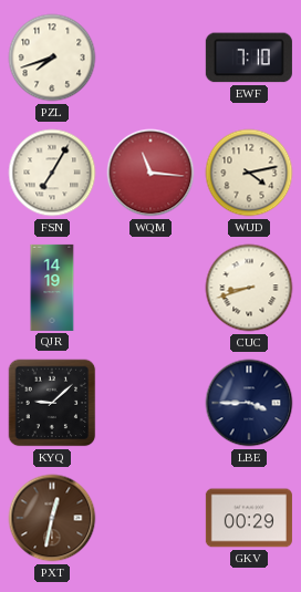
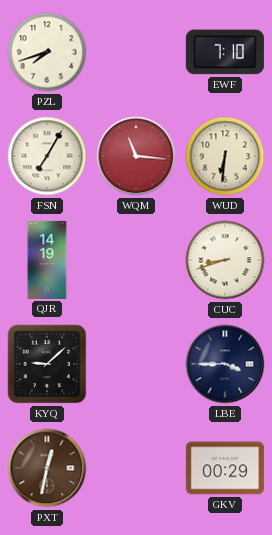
WUD: 4:13 -> 6:31
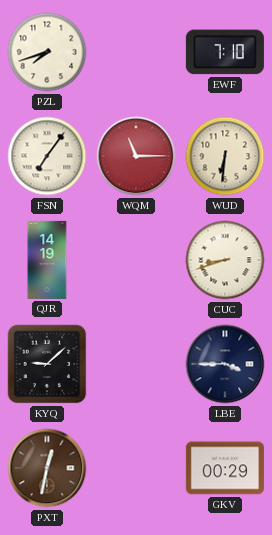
FSN: 7:05 -> 7:06
WQM: 11:16 -> 11:15
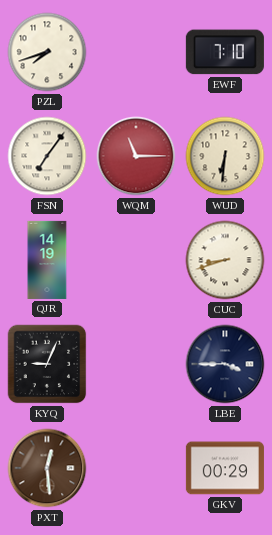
KYQ: 9:08 -> 9:04
PXT: 12:32 -> 12:29
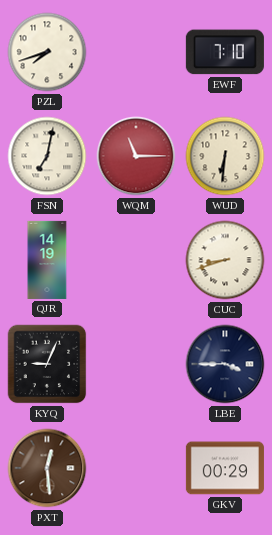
FSN: 7:06 -> 7:02
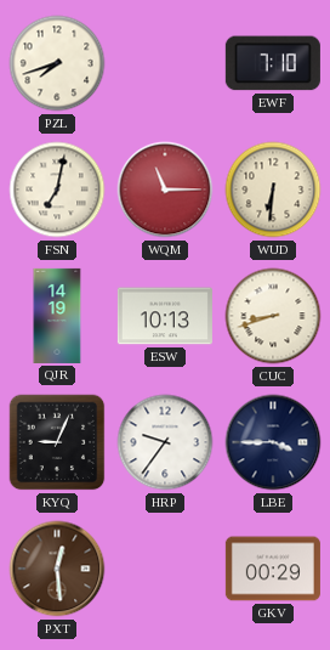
ESW: none -> 10:13
HRP: none -> 9:36
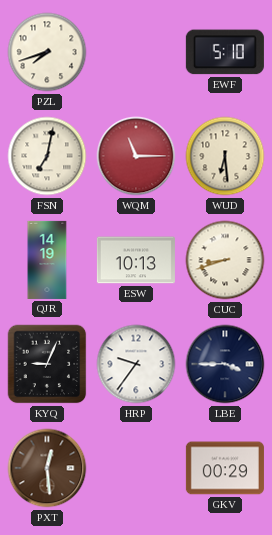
EWF: 7:10 -> 5:10
WUD: 6:31 -> 6:29
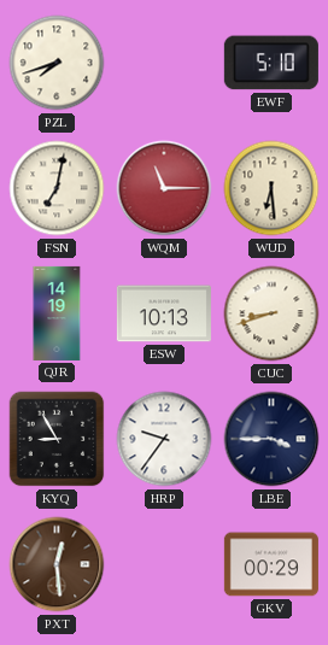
KYQ: 9:04 -> 8:55
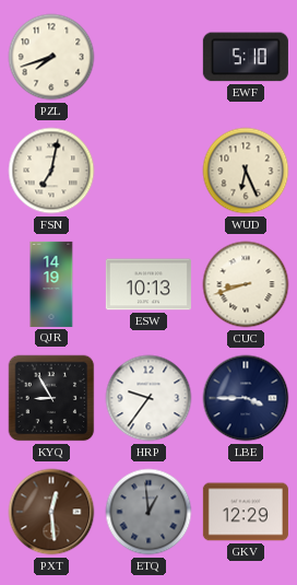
WQM: 11:15 -> none
WUD: 6:29 -> 6:26
ETQ: none -> 12:59
GKV: 00:29 -> 12:29
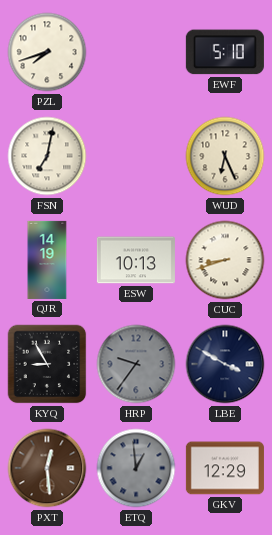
HRP dial: white -> grey
LBE: 3:45 -> 3:50
